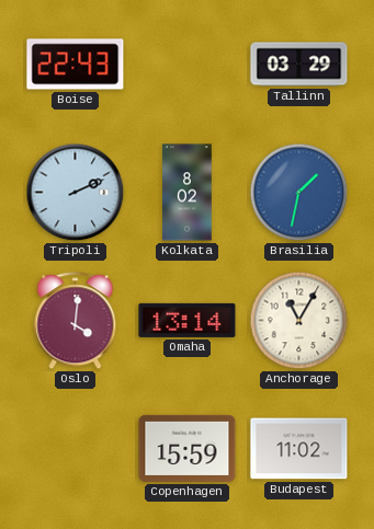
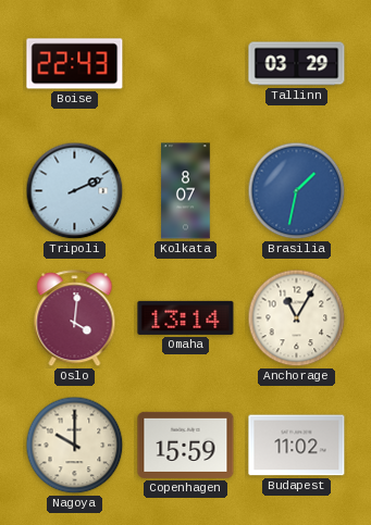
Kolkata: 8:02 -> 8:07
Nagoya: none -> 10:00
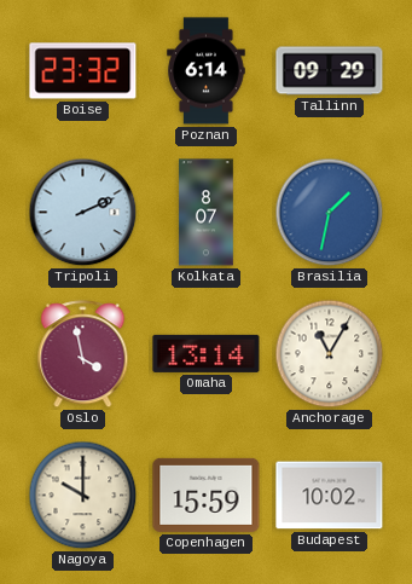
Boise: 22:43 -> 23:32
Poznan: none -> 6:14
Tallinn: 03:29 -> 09:29
Oslo: 4:01 -> 3:58
Budapest: 11:02 -> 10:02
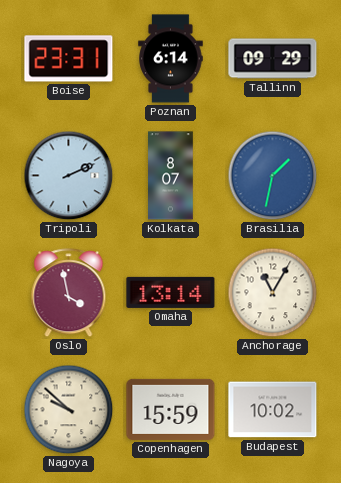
Boise: 23:32 -> 23:31
Nagoya: 10:00 -> 9:52
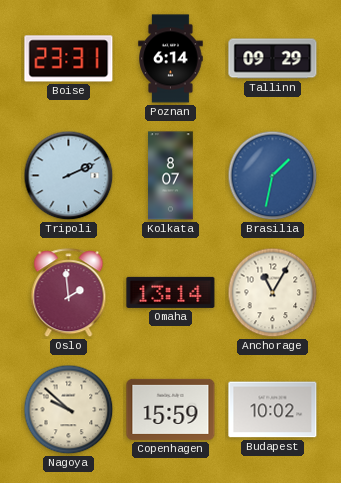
Oslo: 3:58 -> 1:59
